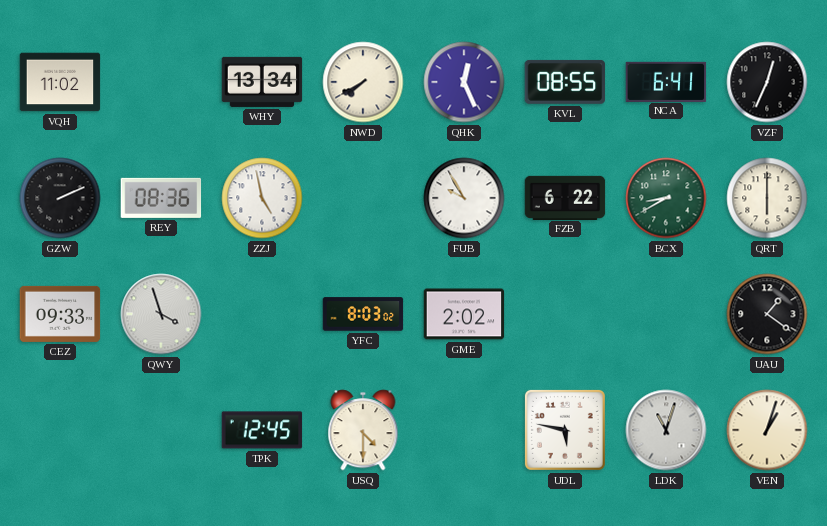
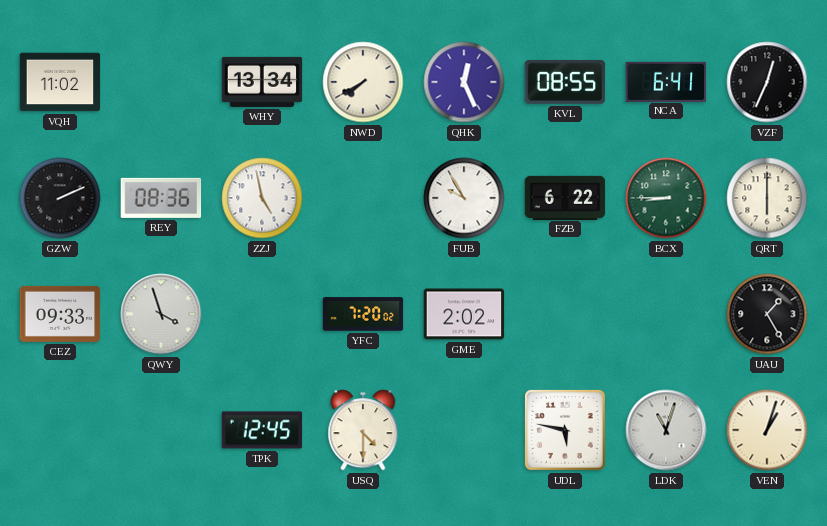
BCX: 8:40 -> 8:45
YFC: 8:03 -> 7:20
UAU: 1:21 -> 1:25
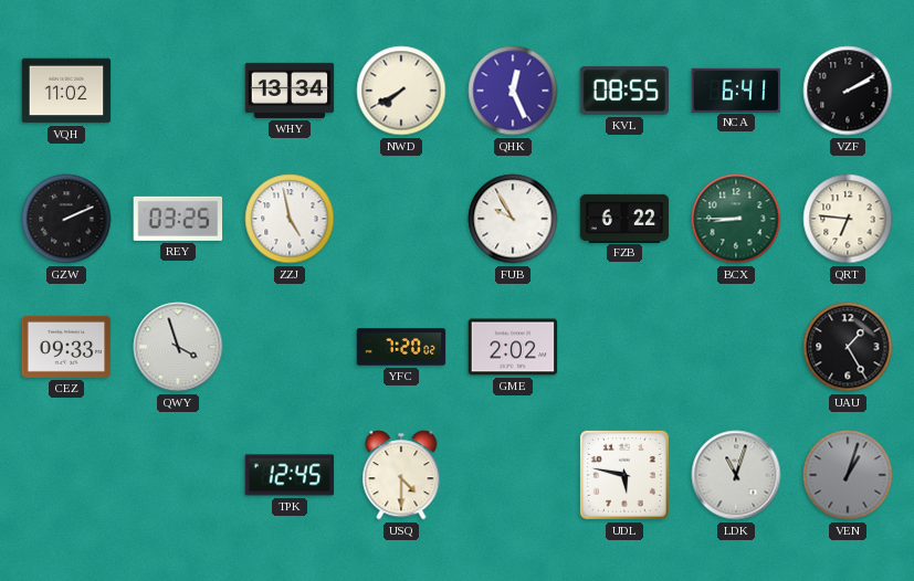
VZF: 12:34 -> 2:10
REY: 08:36 -> 03:25
QRT: 6:00 -> 6:46
VEN dial: cream -> grey
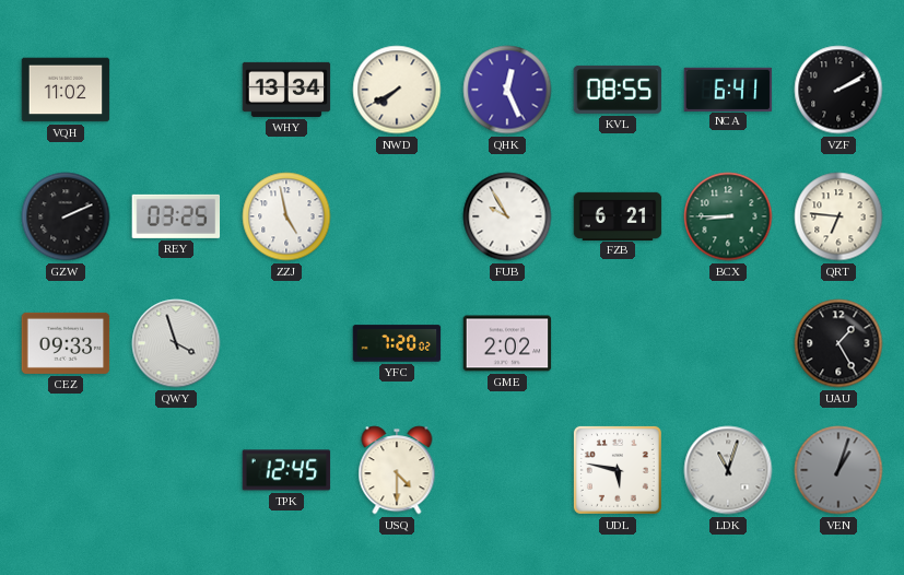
FZB: 6:22 -> 6:21
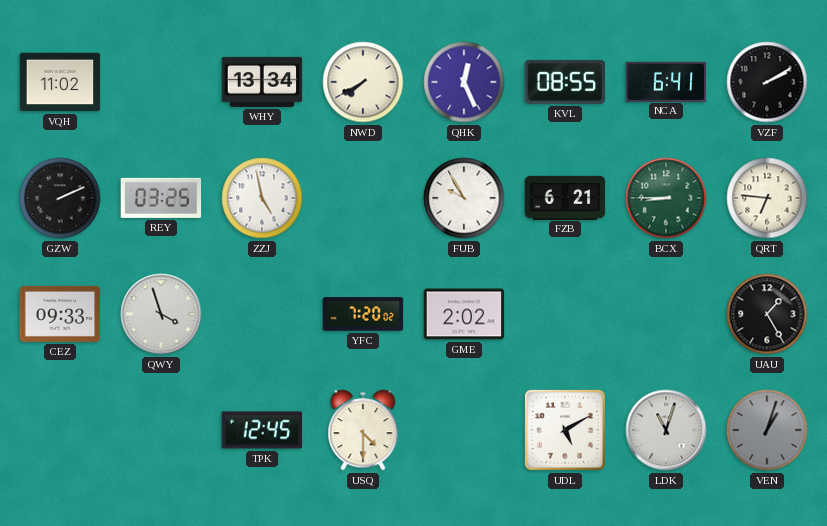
UDL: 5:47 -> 5:10
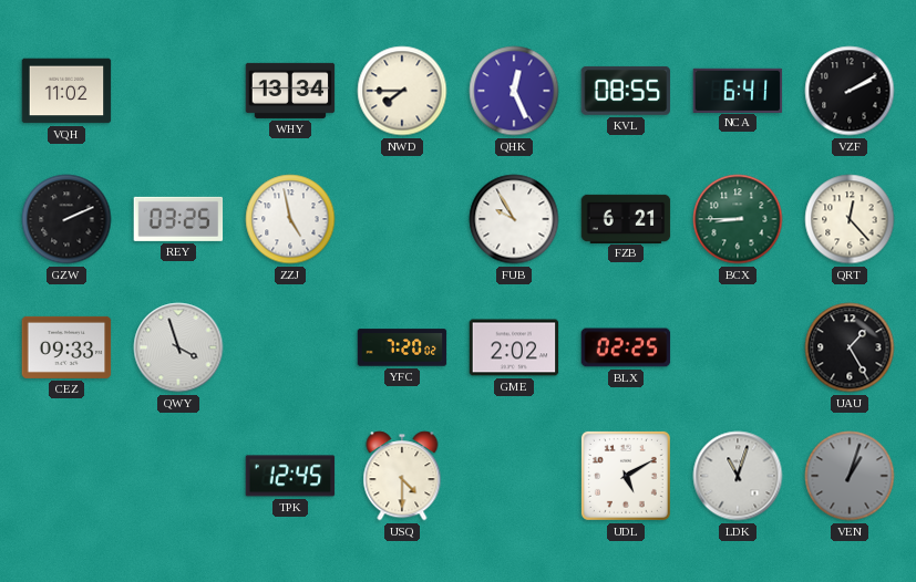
NWD: 7:40 -> 7:45
QRT: 6:46 -> 12:23
BLX: none -> 02:25
